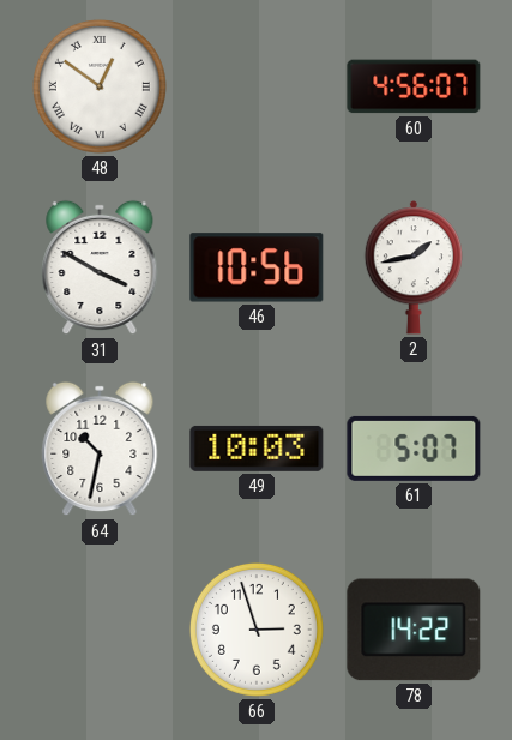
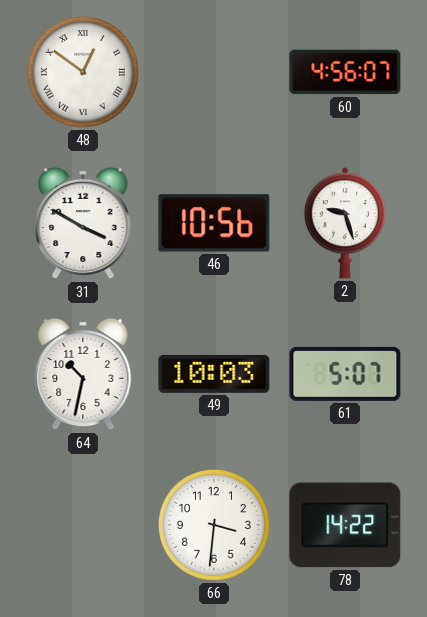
2: 1:43 -> 9:27
66: 2:57 -> 3:31
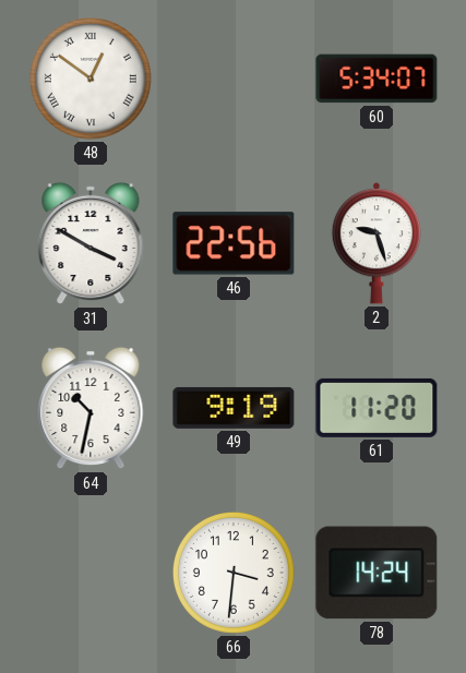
60: 4:56 -> 5:34
46: 10:56 -> 22:56
49: 10:03 -> 9:19
61: 5:07 -> 11:20
78: 14:22 -> 14:24
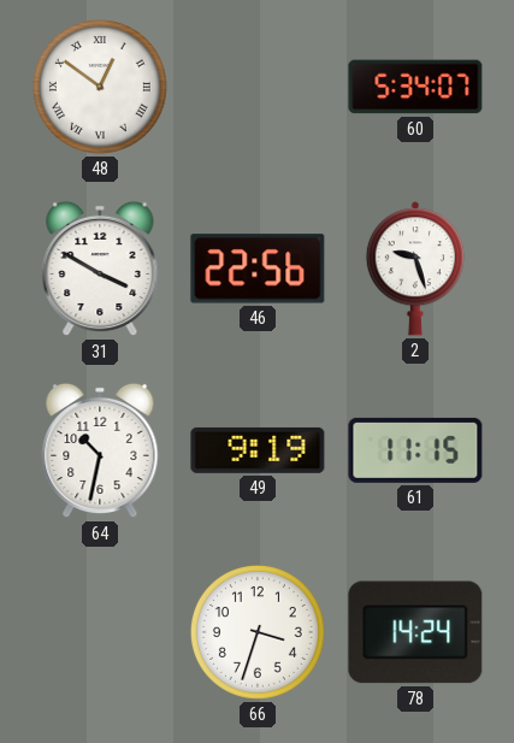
61: 11:20 -> 11:15
66: 3:31 -> 3:33
